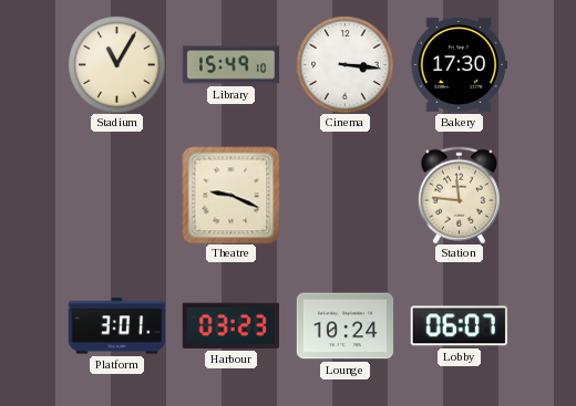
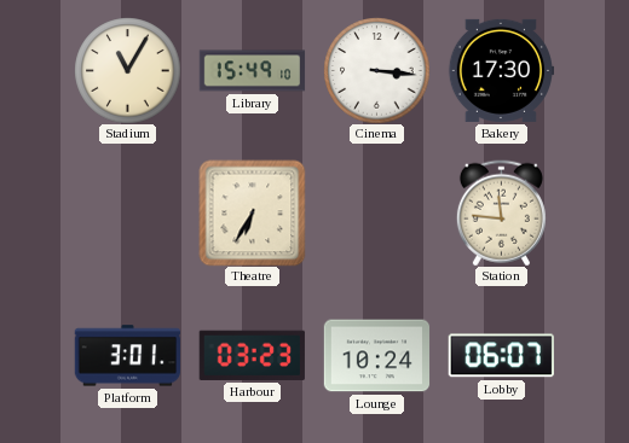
Theatre: 9:19 -> 6:35
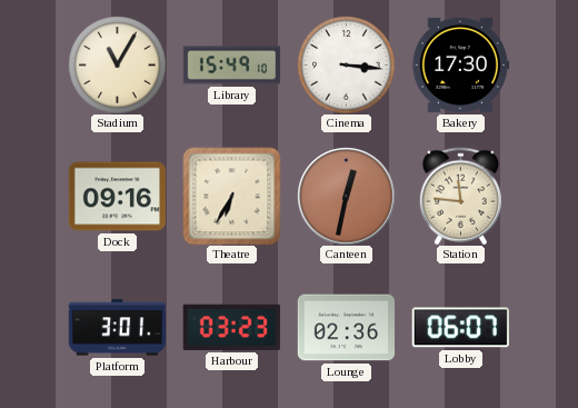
Dock: none -> 09:16
Canteen: none -> 12:32
Lounge: 10:24 -> 02:36
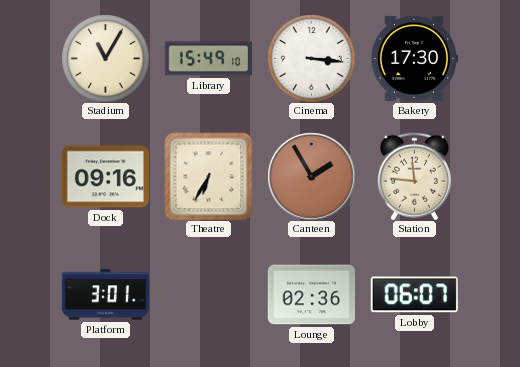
Canteen: 12:32 -> 1:55
Harbour: 03:23 -> none
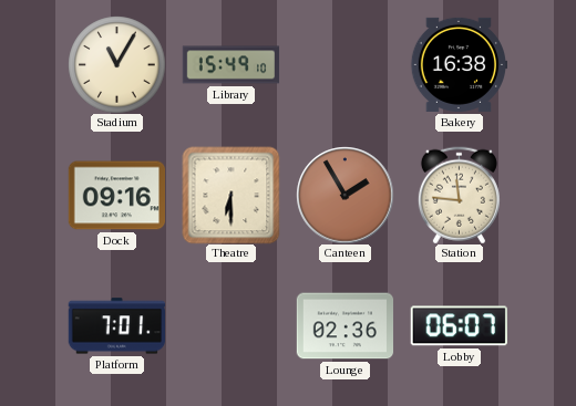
Cinema: 3:16 -> none
Bakery: 17:30 -> 16:38
Theatre: 6:35 -> 6:30
Platform: 3:01 -> 7:01
